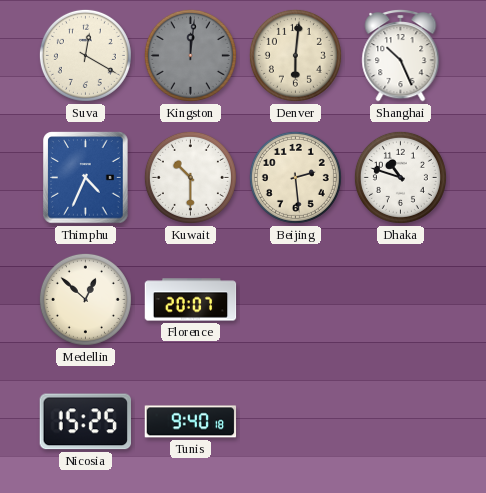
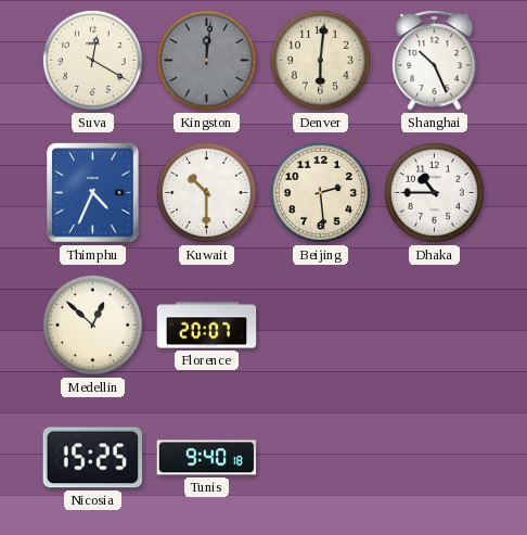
Dhaka: 10:48 -> 10:45
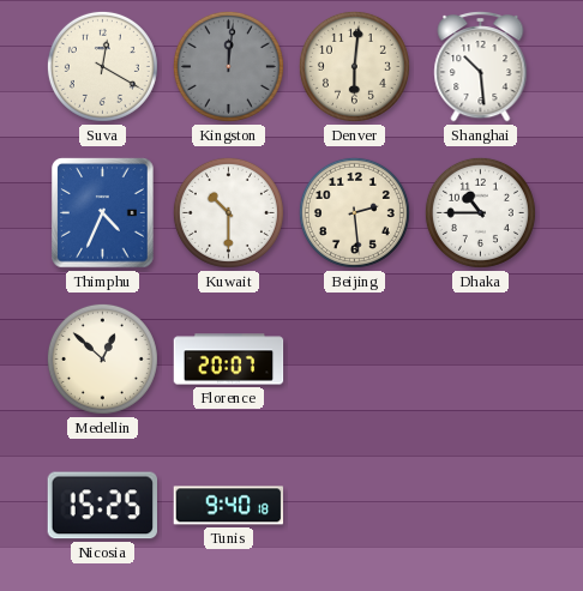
Shanghai: 10:26 -> 10:29
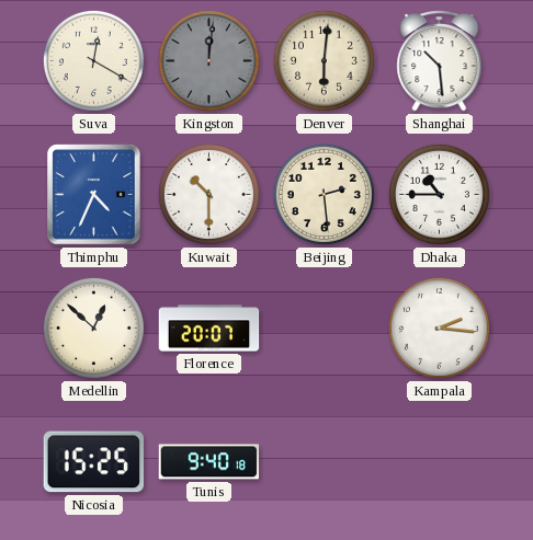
Kampala: none -> 2:16
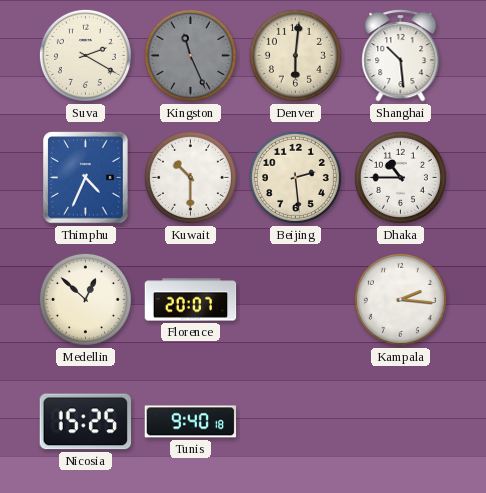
Suva: 12:20 -> 2:20
Kingston: 12:01 -> 11:26
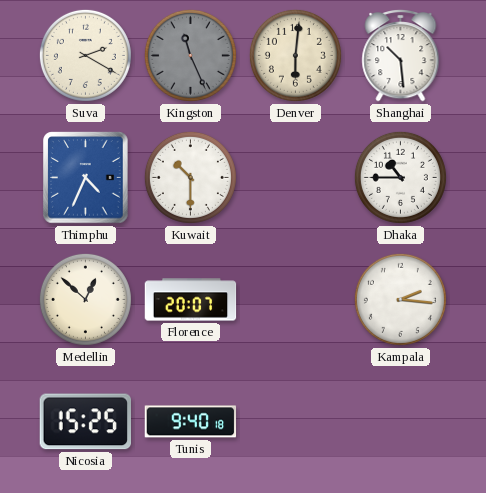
Beijing: 2:29 -> none
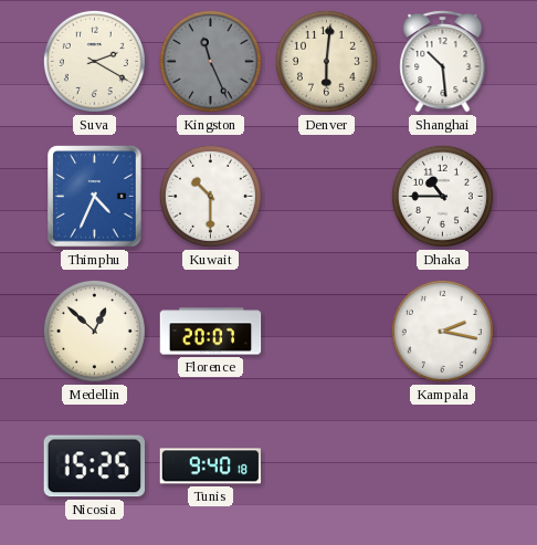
Kampala: 2:16 -> 2:17
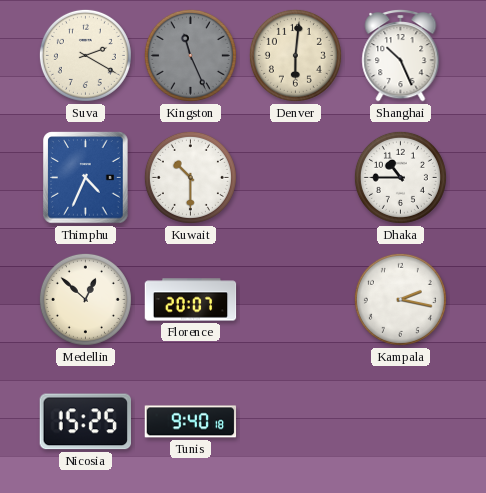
Shanghai: 10:29 -> 10:26
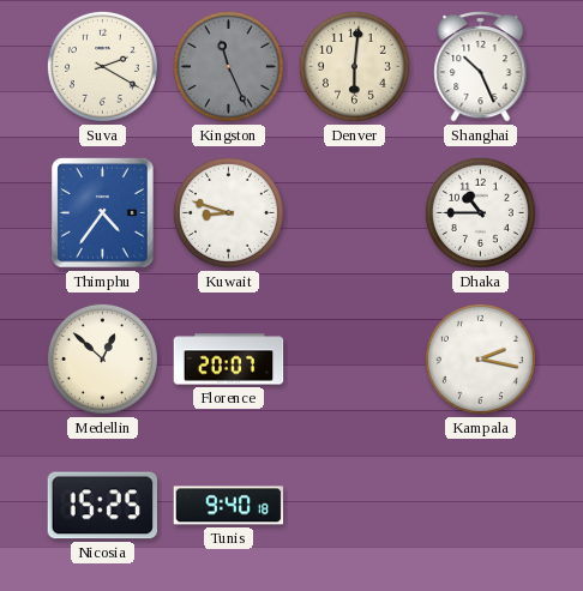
Thimphu: 4:34 -> 4:36
Kuwait: 10:30 -> 8:48
